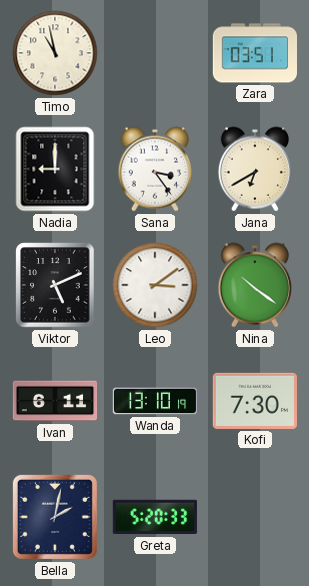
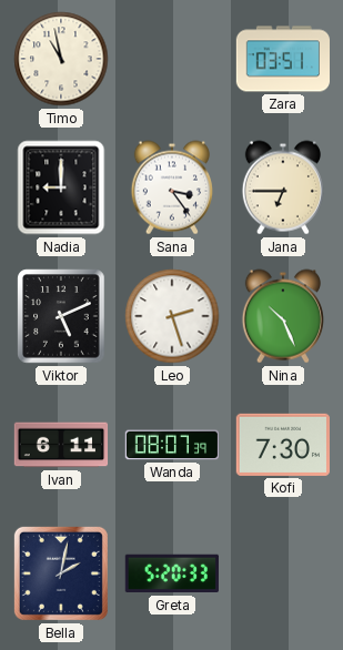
Jana: 6:40 -> 6:45
Leo: 3:09 -> 2:27
Nina: 10:21 -> 10:26
Wanda: 13:10 -> 08:07
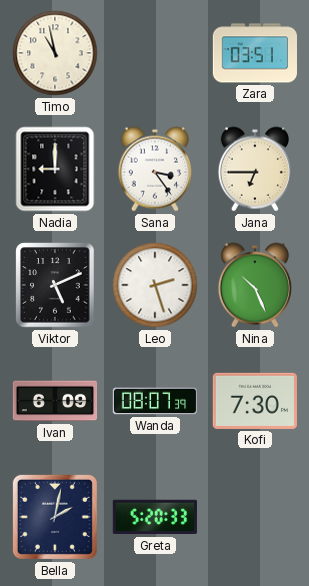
Ivan: 6:11 -> 6:09
